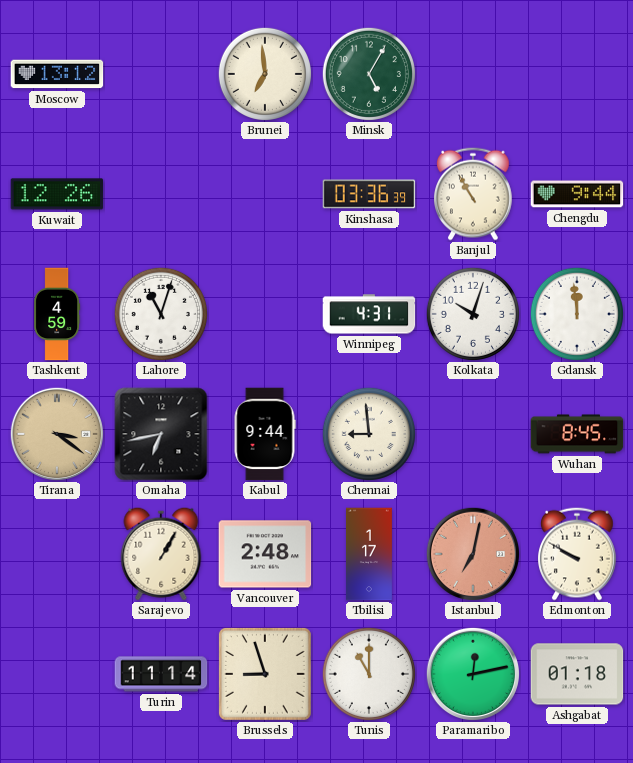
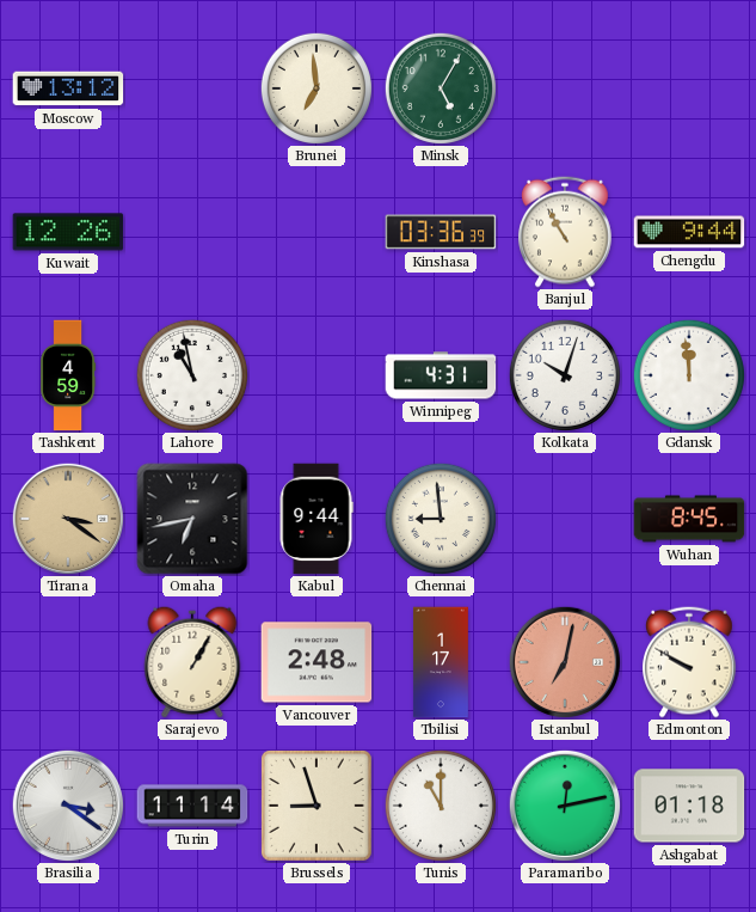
Lahore: 11:03 -> 10:58
Brasilia: none -> 3:21
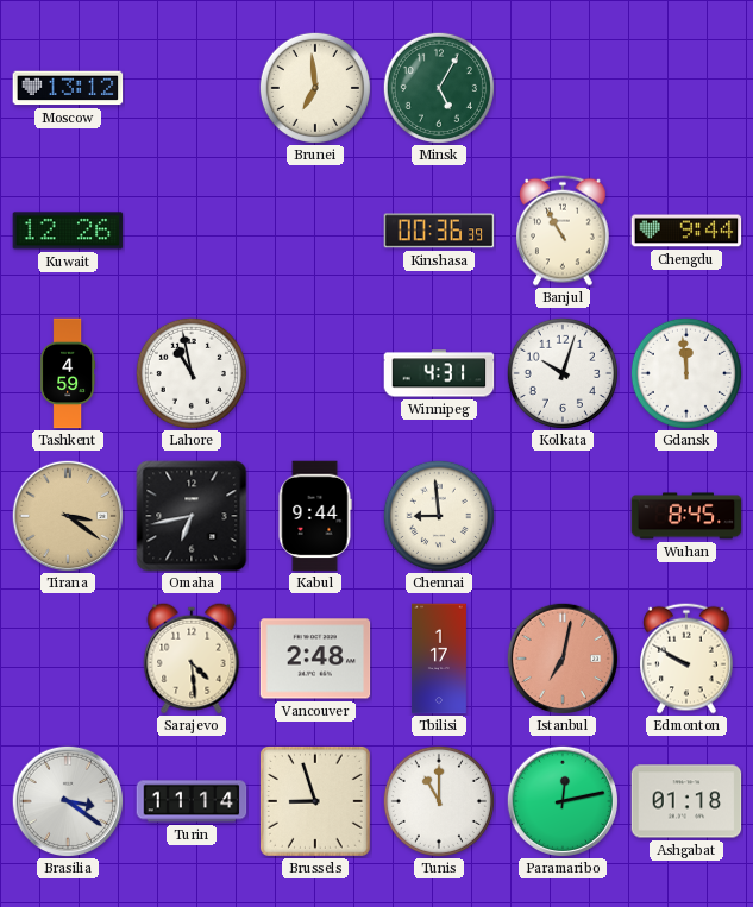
Kinshasa: 03:36 -> 00:36
Sarajevo: 1:05 -> 4:29
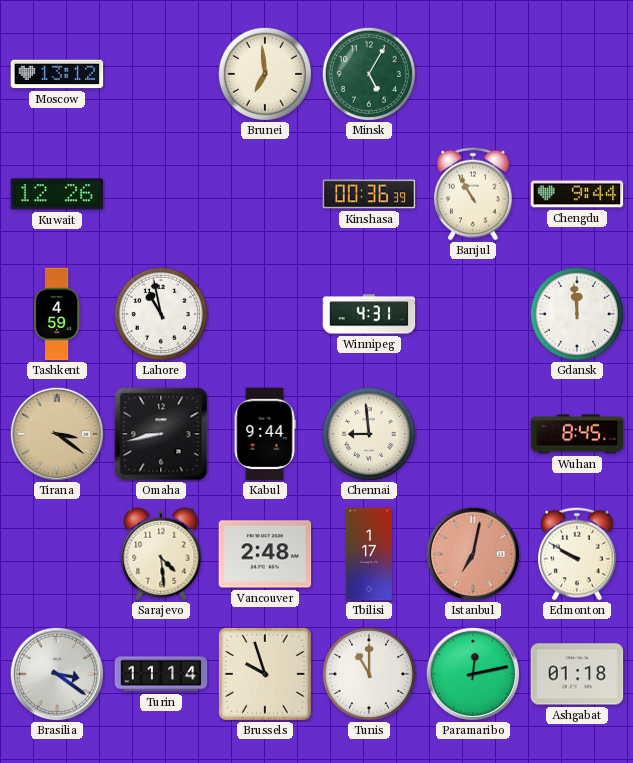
Kolkata: 10:03 -> none
Omaha: 6:43 -> 8:43
Brussels: 8:57 -> 9:57
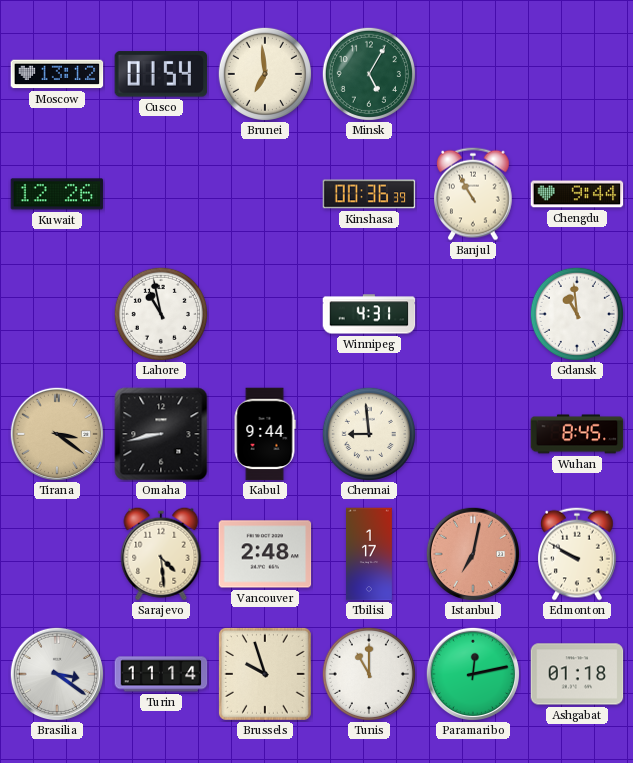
Cusco: none -> 01:54
Tashkent: 4:59 -> none
Gdansk: 11:59 -> 10:59
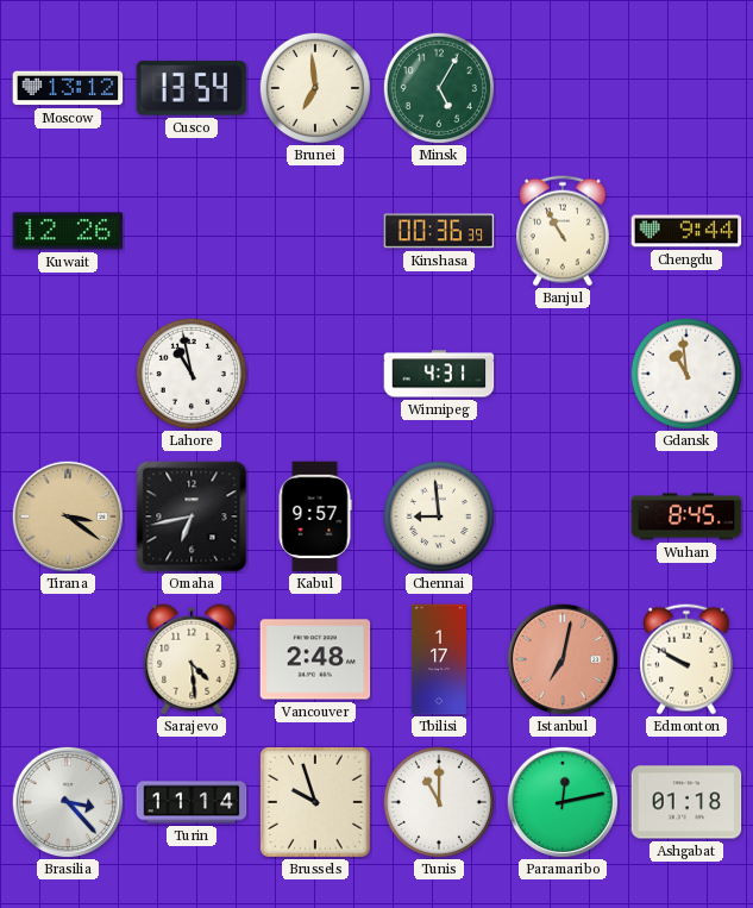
Cusco: 01:54 -> 13:54
Omaha: 8:43 -> 6:43
Kabul: 9:44 -> 9:57
Brasilia: 3:21 -> 3:23
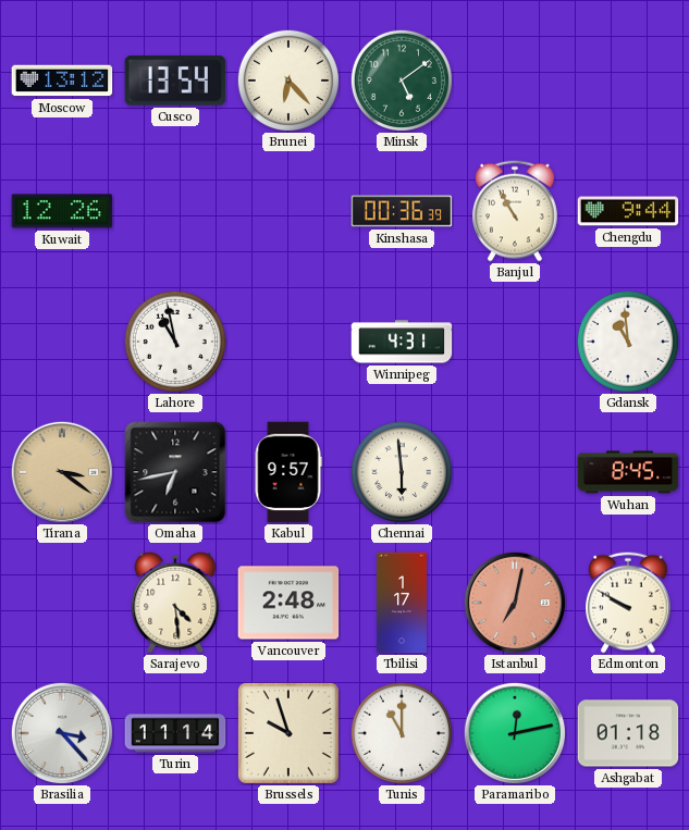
Brunei: 6:59 -> 6:23
Minsk: 5:05 -> 5:09
Chennai: 8:59 -> 5:59
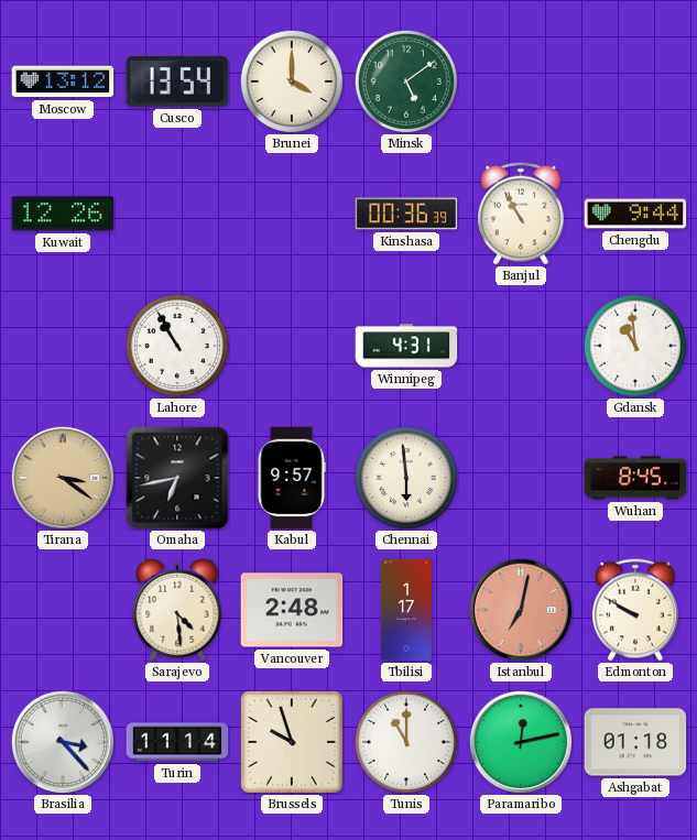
Brunei: 6:23 -> 4:00
Lahore: 10:58 -> 10:55
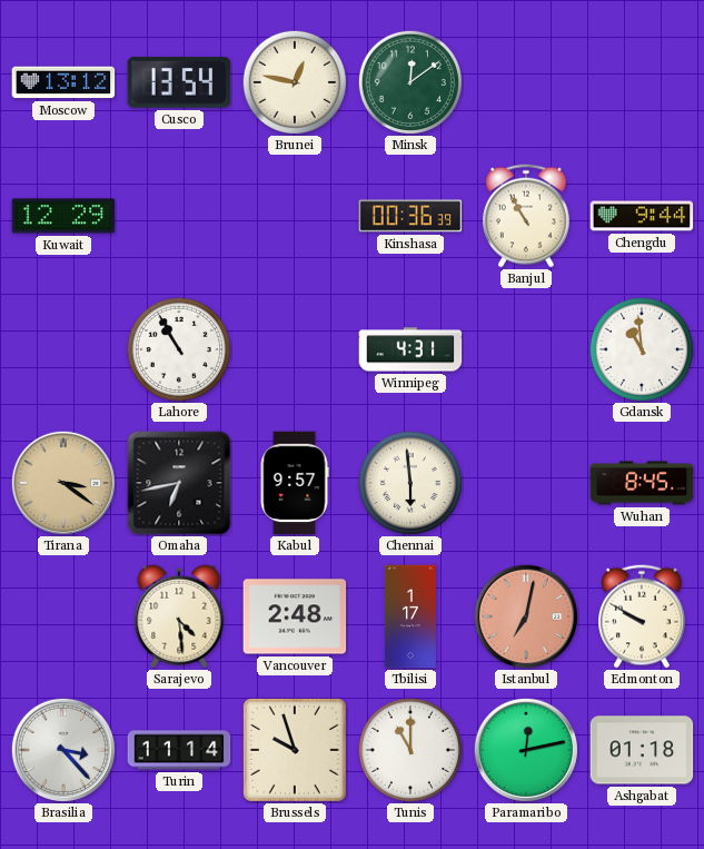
Brunei: 4:00 -> 12:47
Minsk: 5:09 -> 12:09
Kuwait: 12:26 -> 12:29
